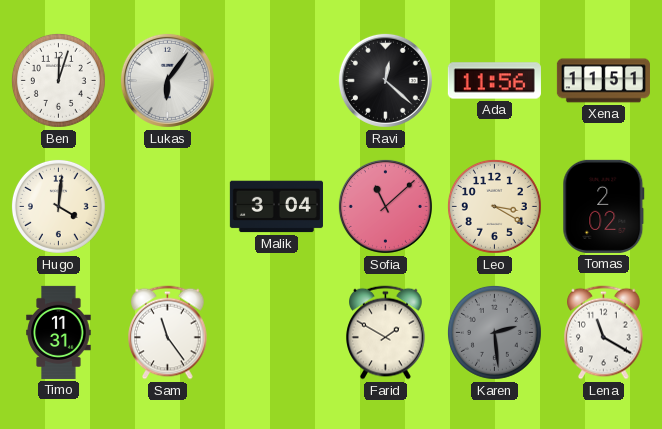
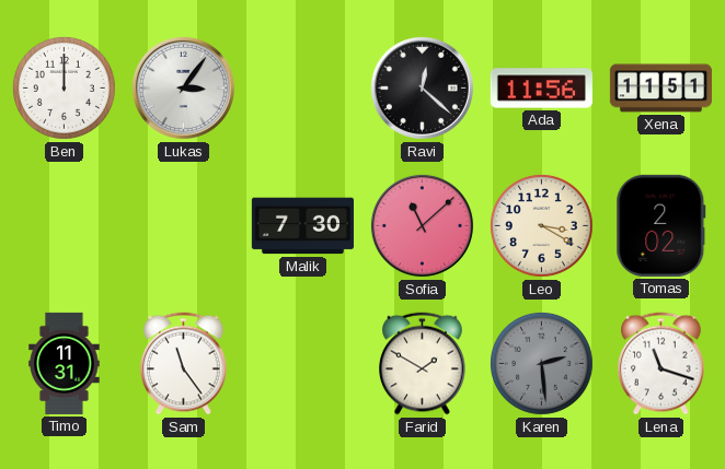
Ben: 12:03 -> 12:00
Lukas: 6:06 -> 3:06
Hugo: 4:01 -> none
Malik: 3:04 -> 7:30
Lena: 11:20 -> 11:18
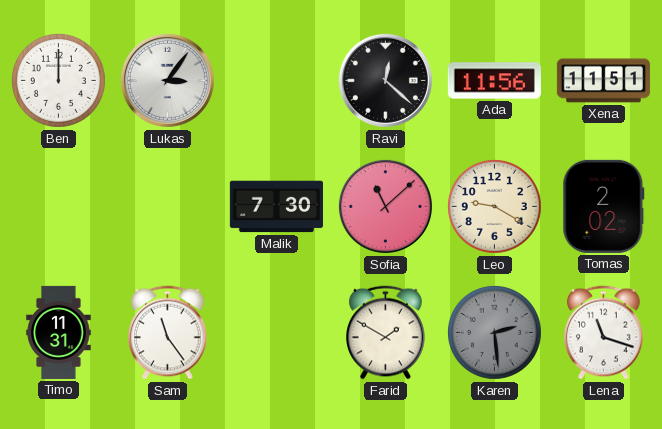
Leo: 3:20 -> 9:20
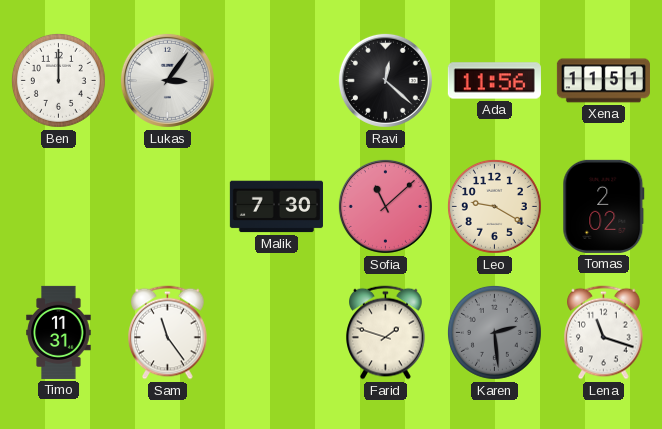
Farid: 1:50 -> 1:48
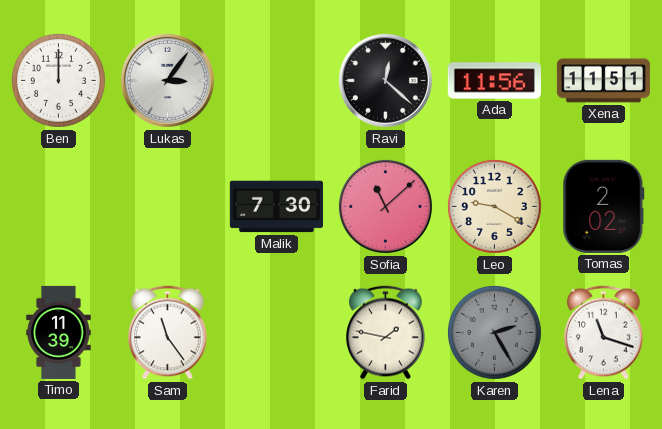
Timo: 11:31 -> 11:39
Farid: 1:48 -> 1:47
Karen: 2:29 -> 2:25
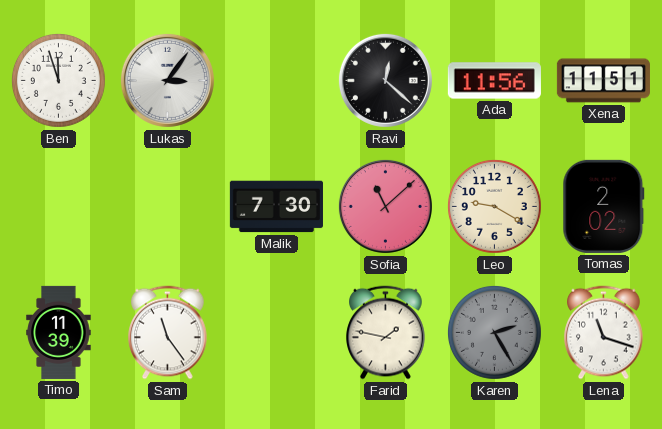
Ben: 12:00 -> 11:57
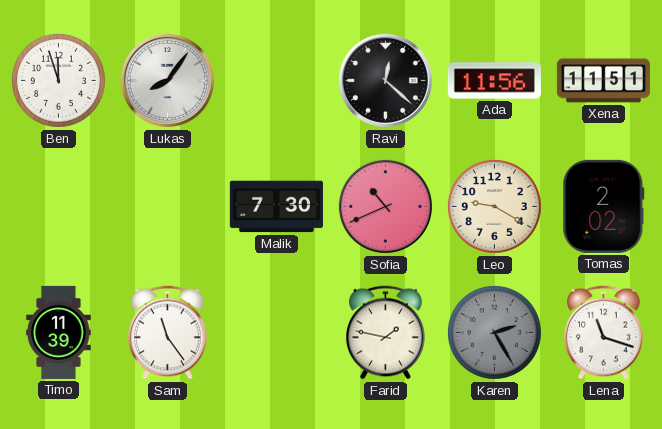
Lukas: 3:06 -> 8:06
Sofia: 11:08 -> 10:41
